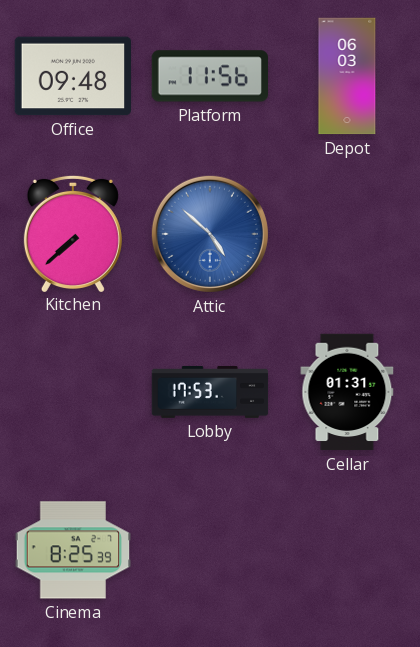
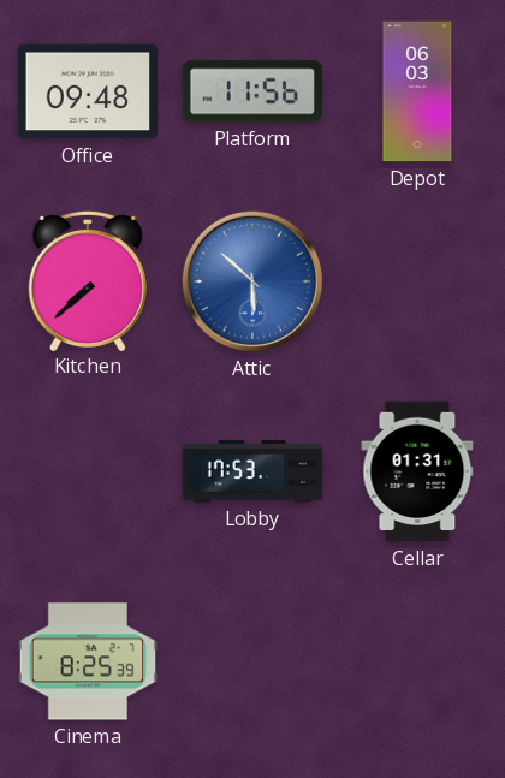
Attic: 4:52 -> 5:52
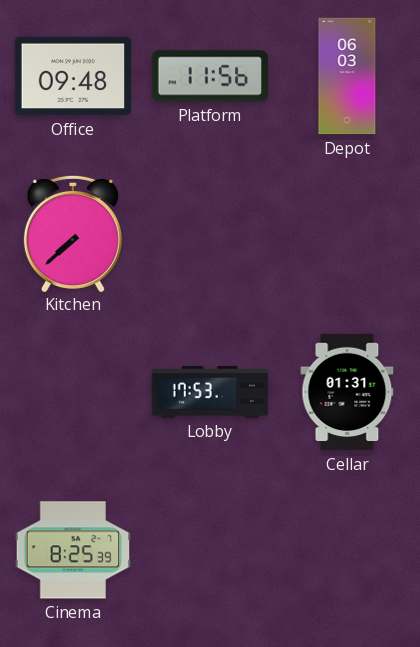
Attic: 5:52 -> none
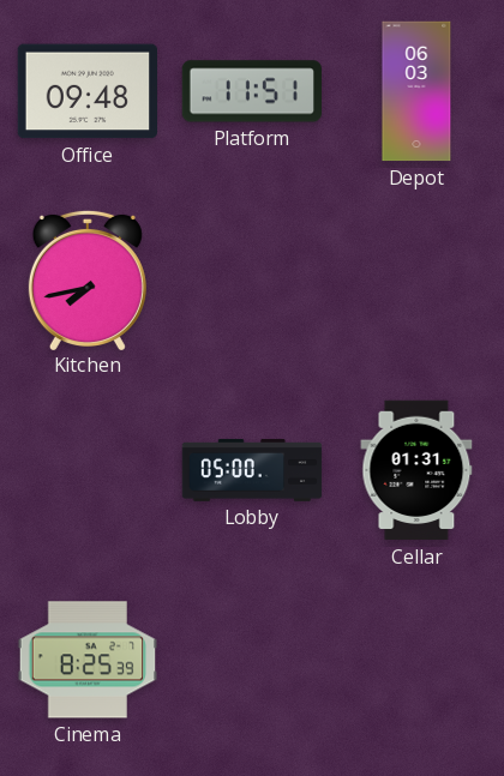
Platform: 11:56 -> 11:51
Kitchen: 7:38 -> 7:43
Lobby: 17:53 -> 05:00
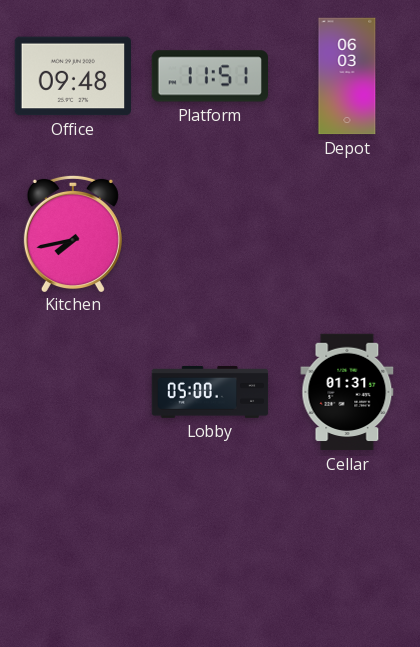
Cinema: 8:25 -> none
